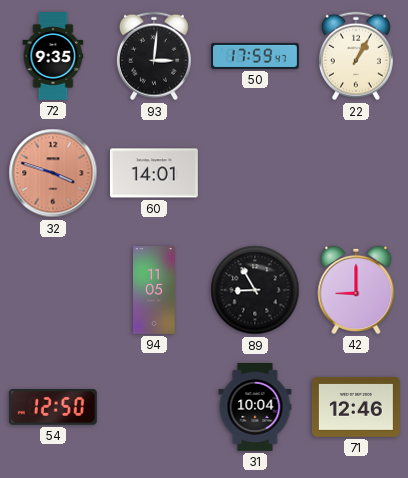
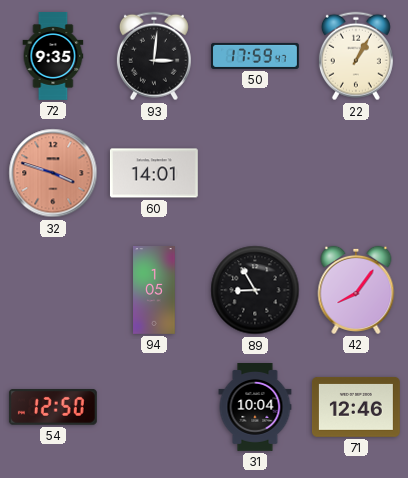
94: 11:05 -> 1:05
42: 9:00 -> 8:06
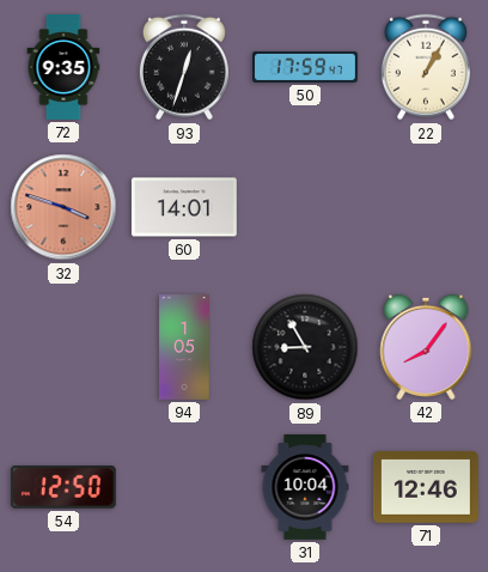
93: 3:01 -> 12:33
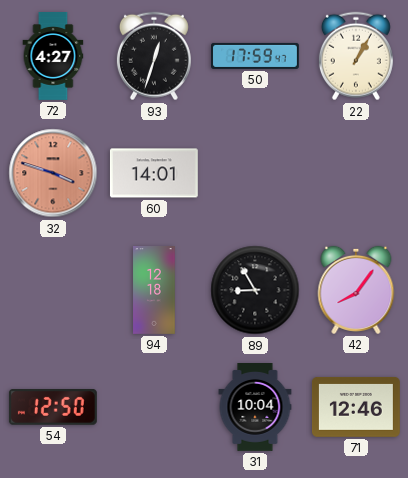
72: 9:35 -> 4:27
94: 1:05 -> 12:18
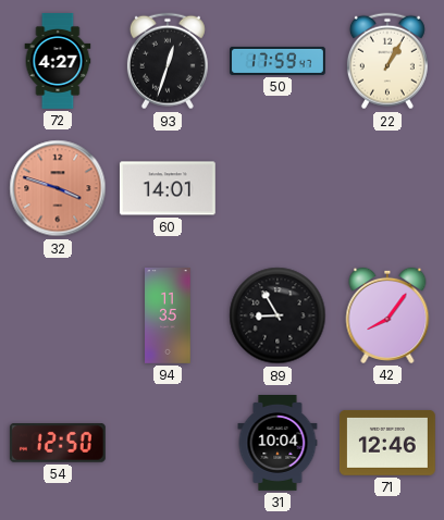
94: 12:18 -> 11:35
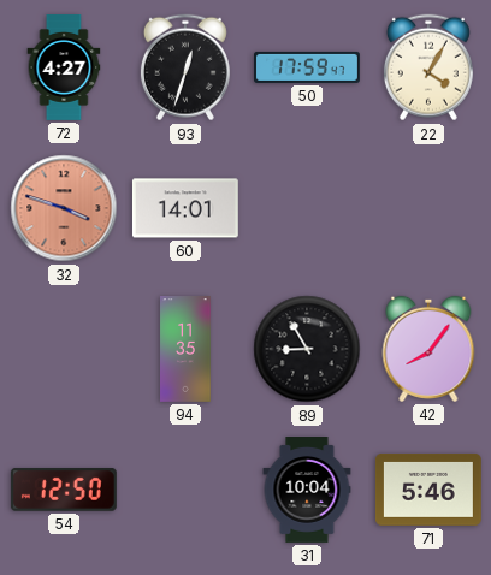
22: 1:05 -> 4:05
71: 12:46 -> 5:46
